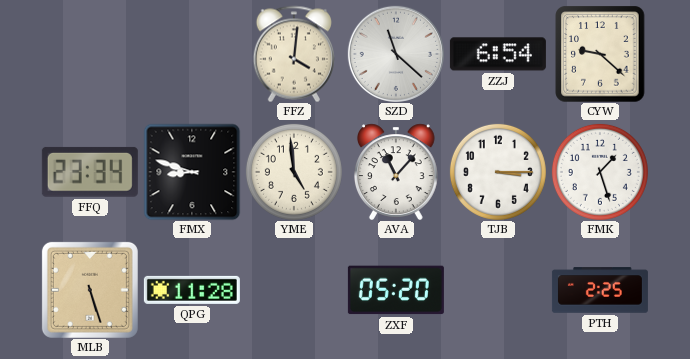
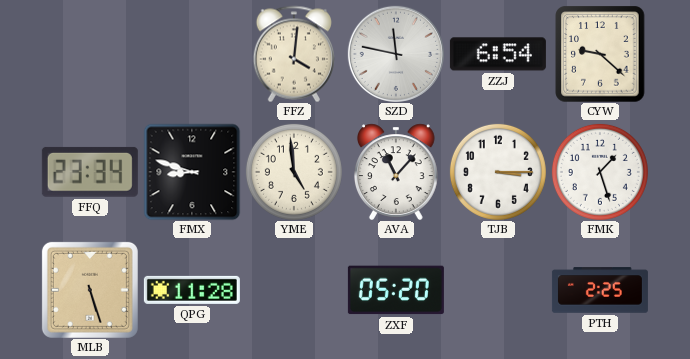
SZD: 11:22 -> 11:47
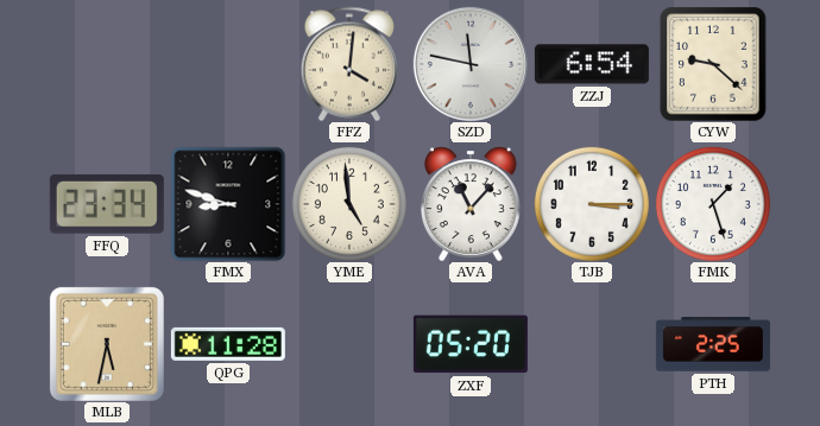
MLB: 5:27 -> 5:32
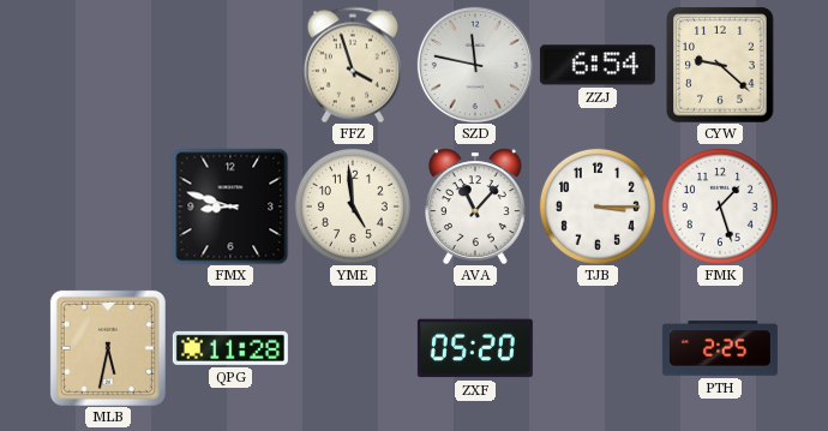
FFZ: 4:01 -> 3:57
FFQ: 23:34 -> none
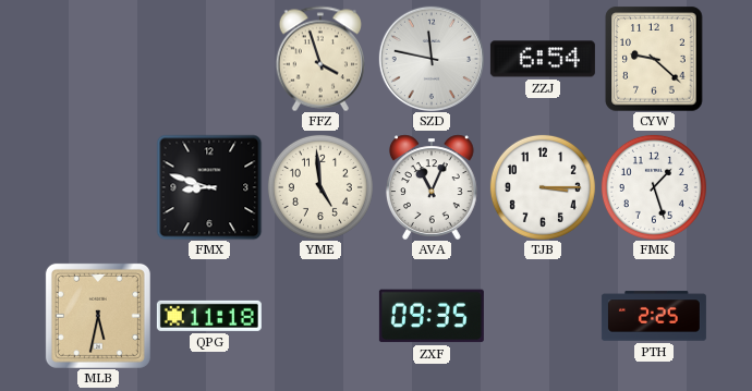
AVA: 11:07 -> 11:04
QPG: 11:28 -> 11:18
ZXF: 05:20 -> 09:35
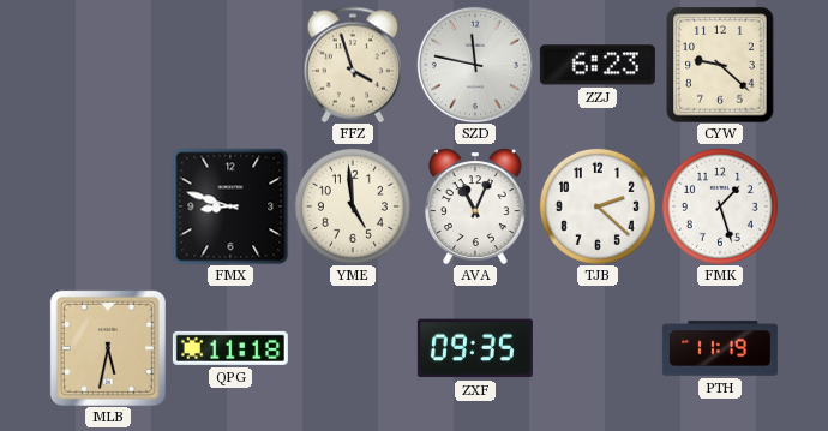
ZZJ: 6:54 -> 6:23
TJB: 3:15 -> 2:22
PTH: 2:25 -> 11:19
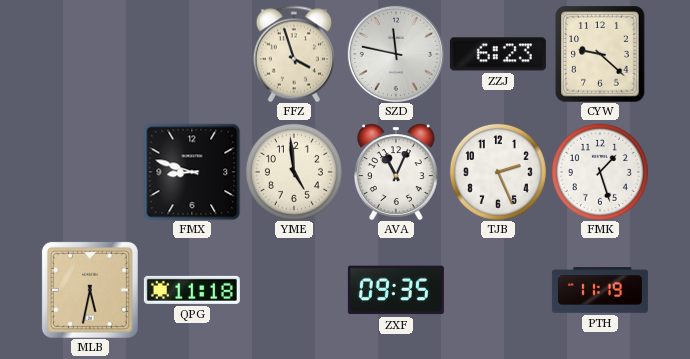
TJB: 2:22 -> 2:26
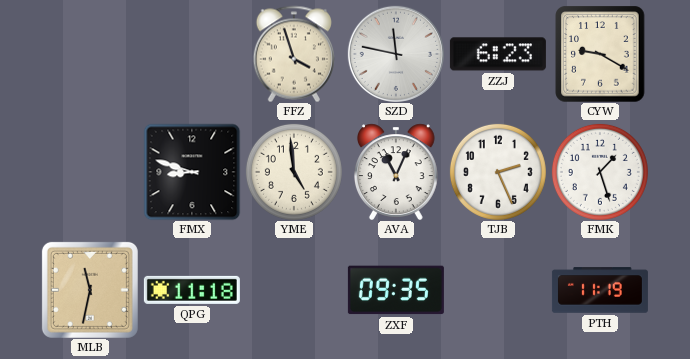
CYW: 9:22 -> 9:20
MLB: 5:32 -> 11:32
